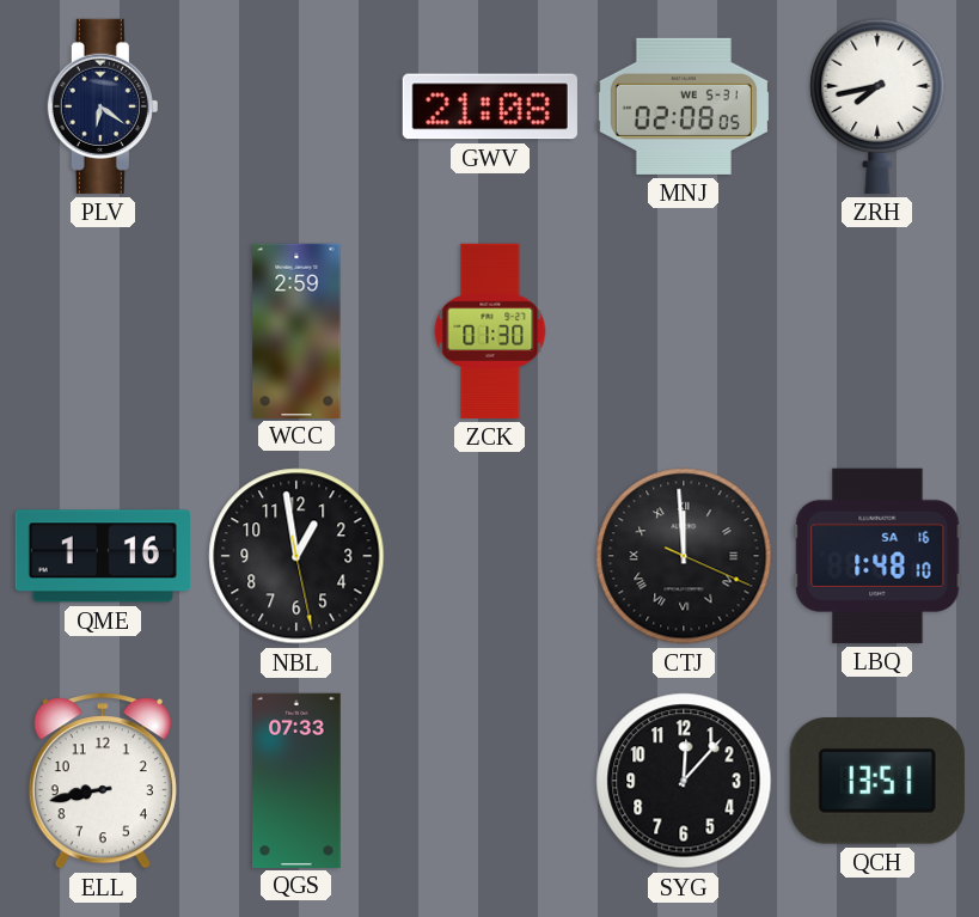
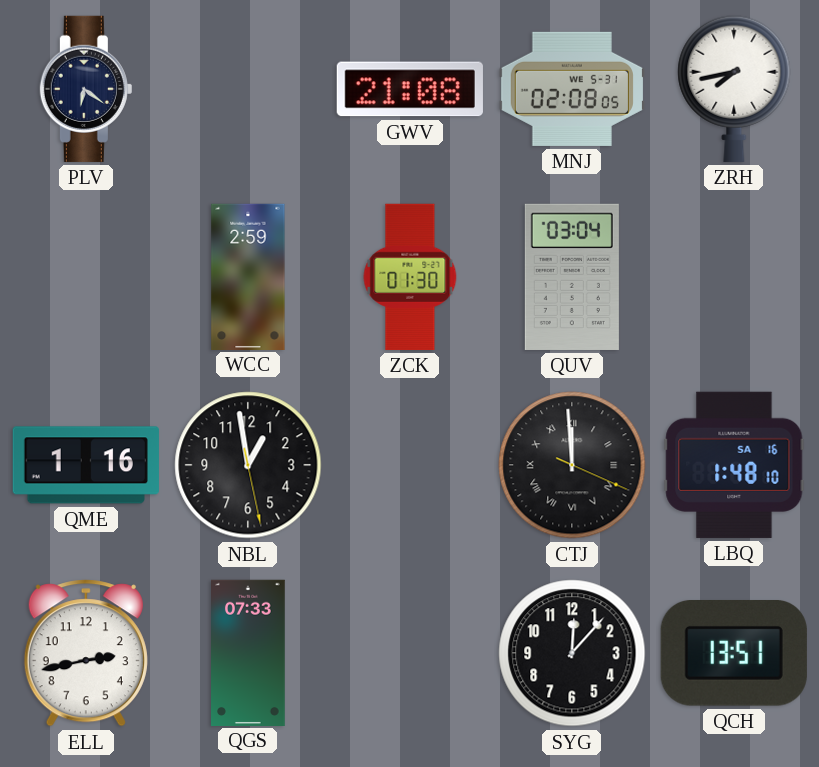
QUV: none -> 03:04
ELL: 8:43 -> 2:43
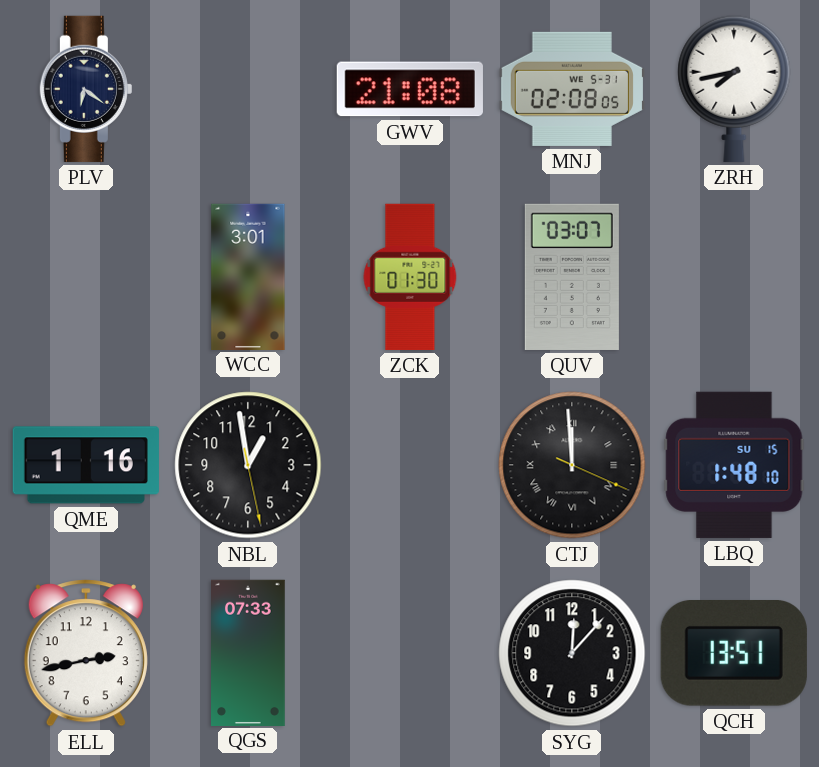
WCC: 2:59 -> 3:01
QUV: 03:04 -> 03:07
LBQ date: SA 16 -> SU 15
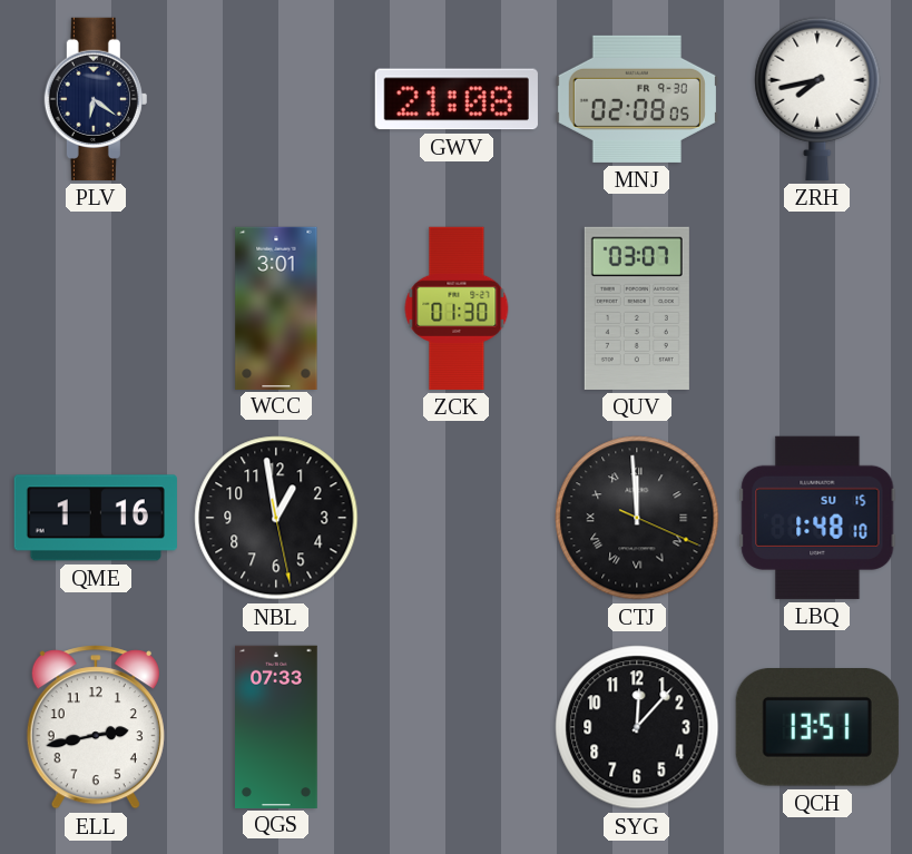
MNJ date: WE 5-31 -> FR 9-30
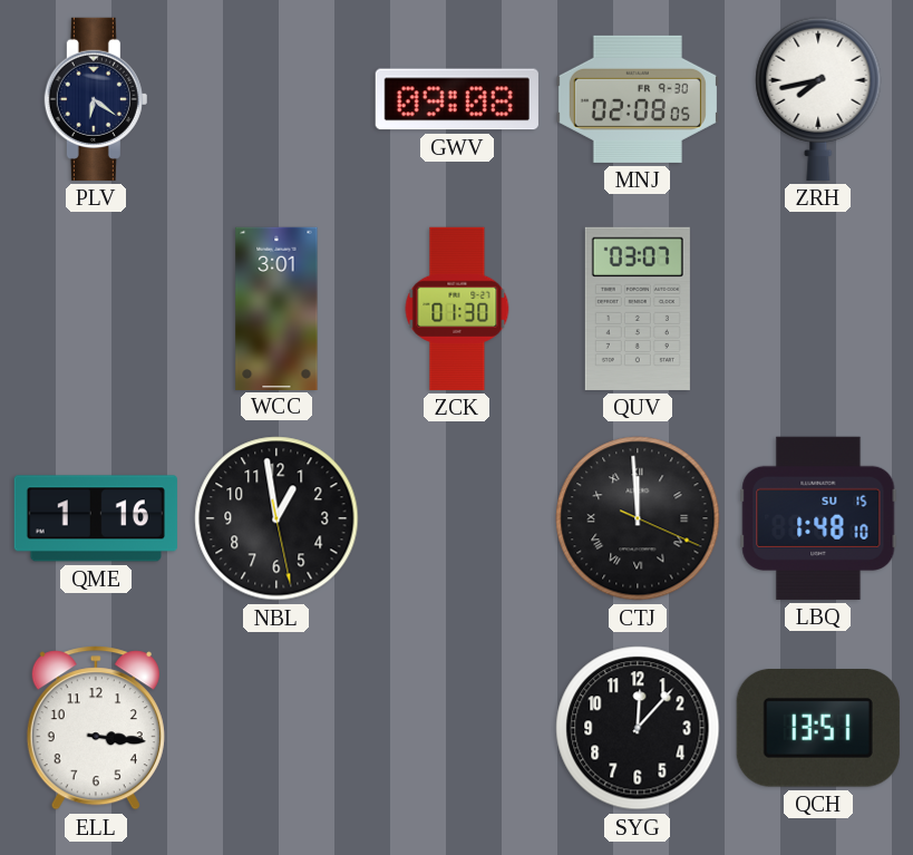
GWV: 21:08 -> 09:08
ELL: 2:43 -> 3:16
QGS: 07:33 -> none
